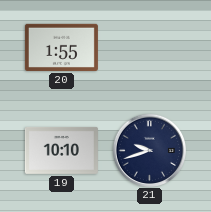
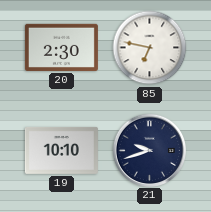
20: 1:55 -> 2:30
85: none -> 6:47
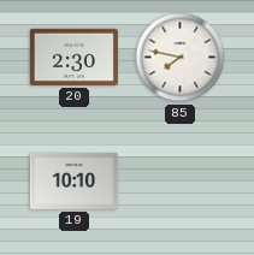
85: 6:47 -> 7:47
21: 9:42 -> none
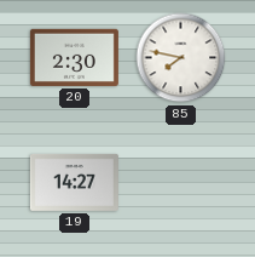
19: 10:10 -> 14:27
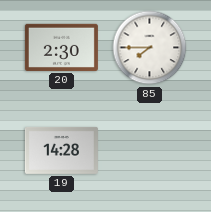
85: 7:47 -> 7:45
19: 14:27 -> 14:28
